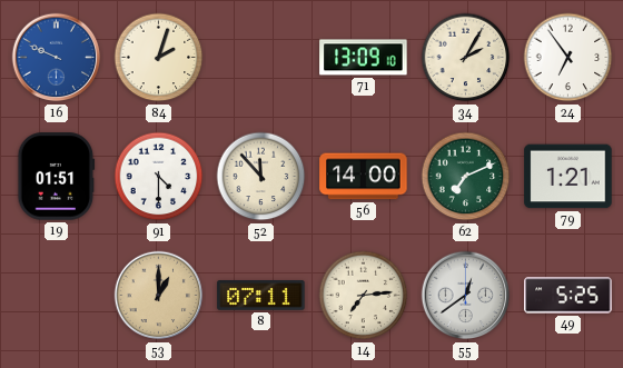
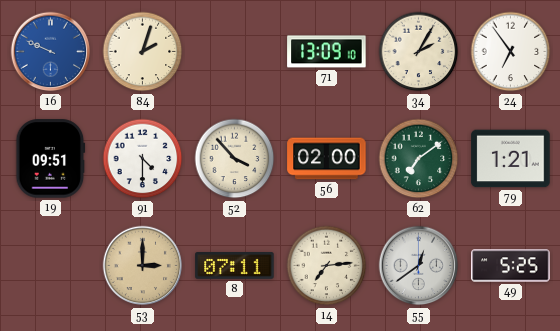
19: 01:51 -> 09:51
52: 11:53 -> 3:53
56: 14:00 -> 02:00
62: 7:11 -> 7:09
53: 1:00 -> 3:00
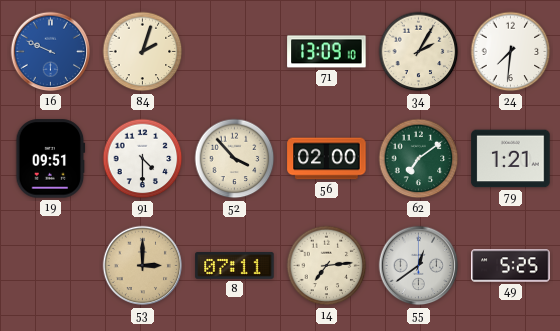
24: 6:54 -> 7:31
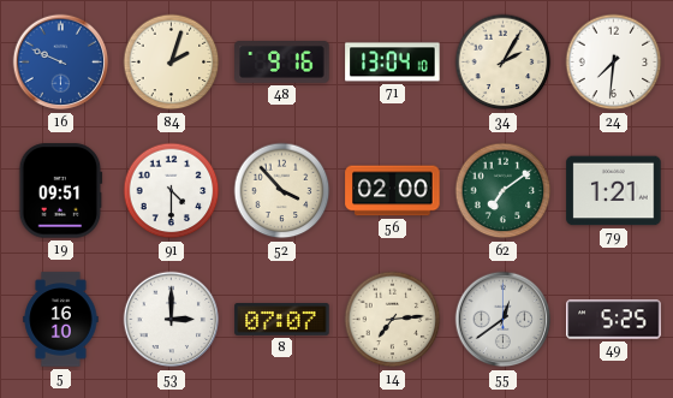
48: none -> 9:16
71: 13:09 -> 13:04
5: none -> 16:10
53 dial: champagne -> white
8: 07:11 -> 07:07
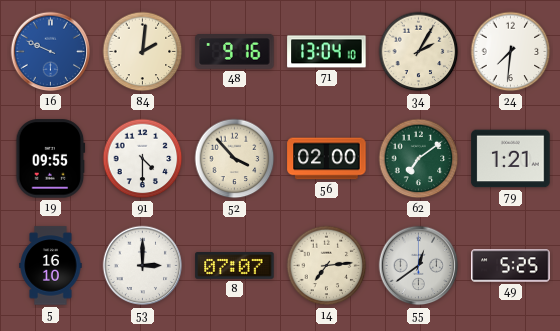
84: 2:03 -> 2:01
19: 09:51 -> 09:55
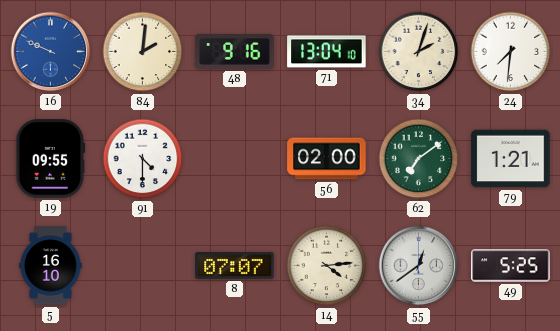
34: 2:05 -> 2:03
52: 3:53 -> none
53: 3:00 -> none
14: 7:14 -> 4:14
